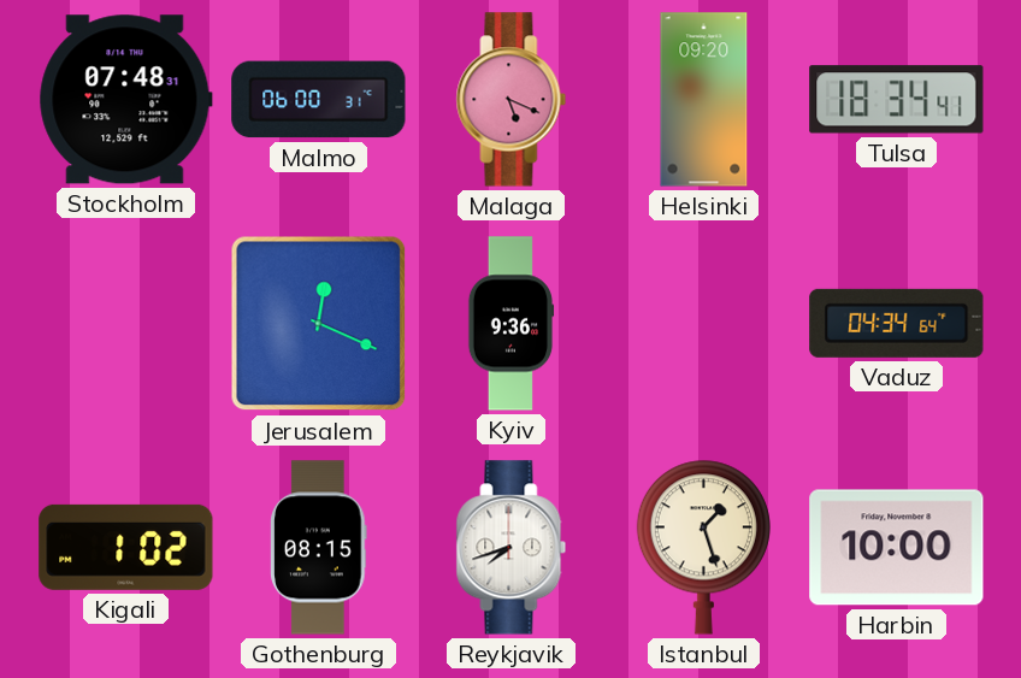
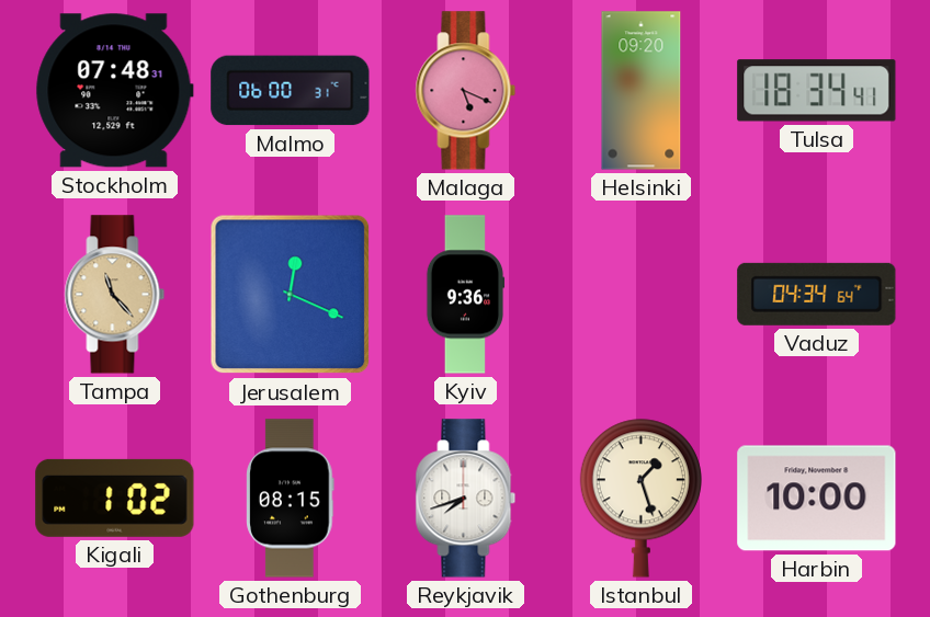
Tampa: none -> 11:23
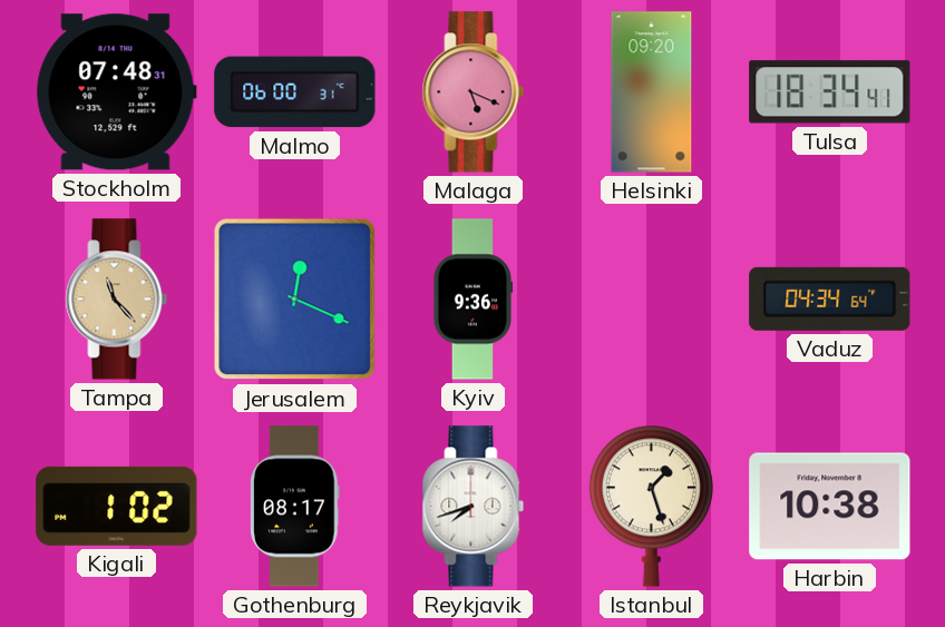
Gothenburg: 08:15 -> 08:17
Harbin: 10:00 -> 10:38
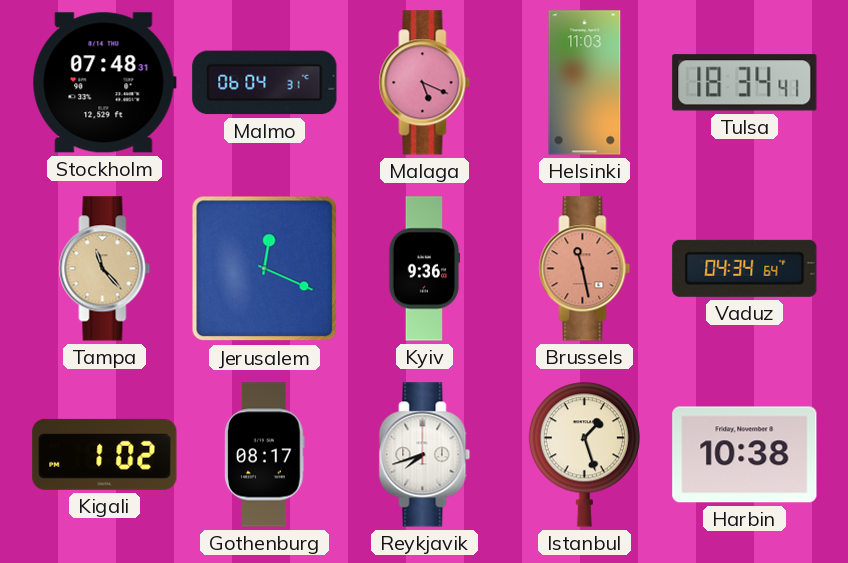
Malmo: 06:00 -> 06:04
Helsinki: 09:20 -> 11:03
Brussels: none -> 11:28
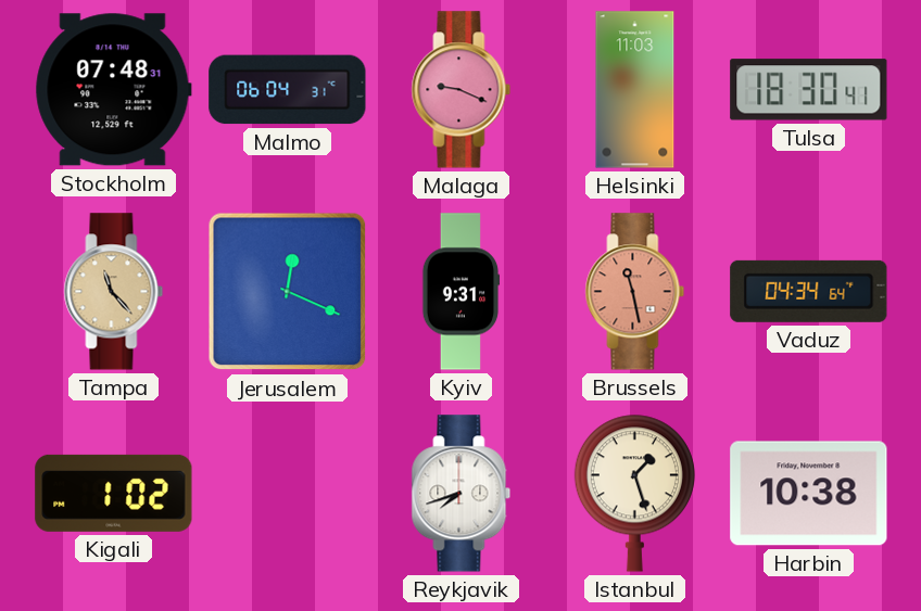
Malaga: 5:19 -> 9:19
Tulsa: 18:34 -> 18:30
Kyiv: 9:36 -> 9:31
Gothenburg: 08:17 -> none
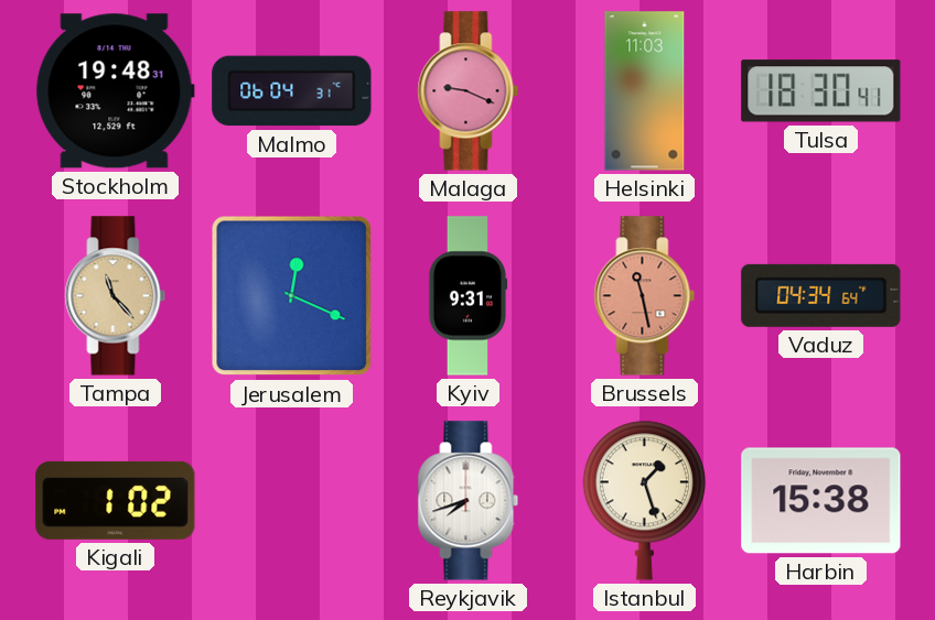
Stockholm: 07:48 -> 19:48
Harbin: 10:38 -> 15:38
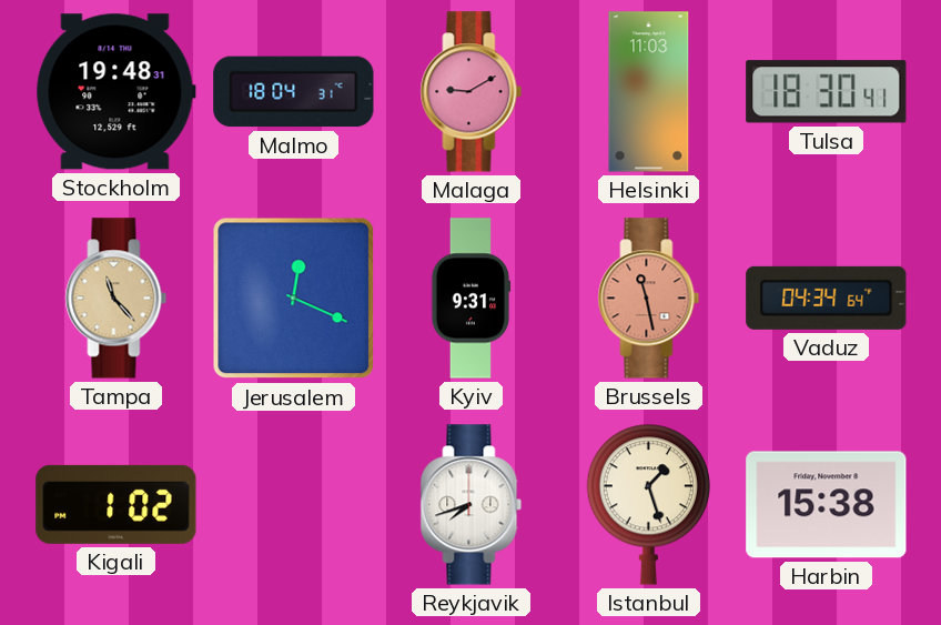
Malmo: 06:04 -> 18:04
Malaga: 9:19 -> 9:10
